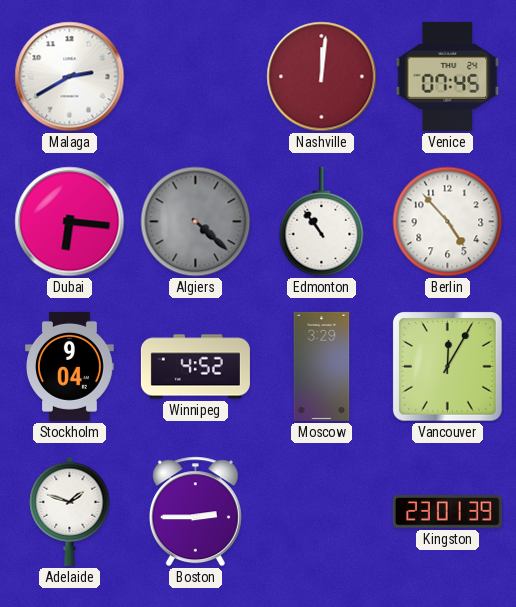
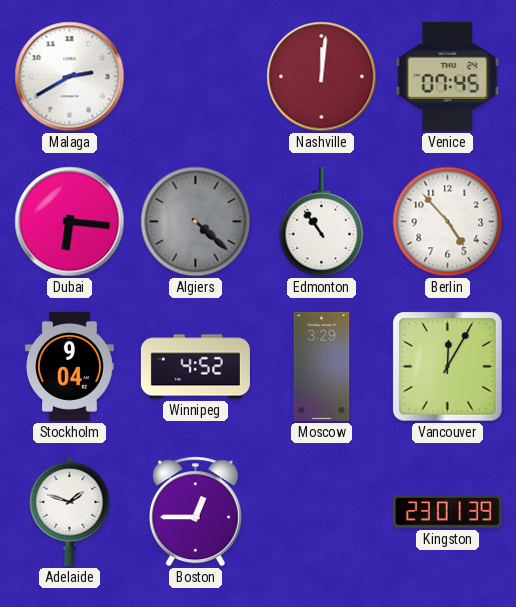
Boston: 2:45 -> 12:45
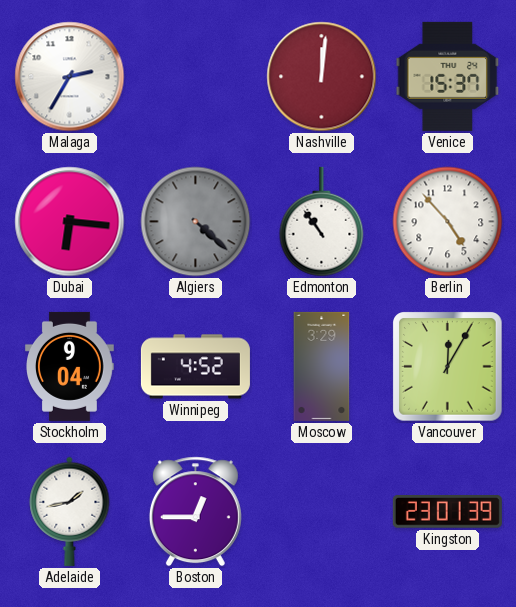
Malaga: 2:40 -> 2:35
Venice: 07:45 -> 15:37
Adelaide: 1:48 -> 1:43
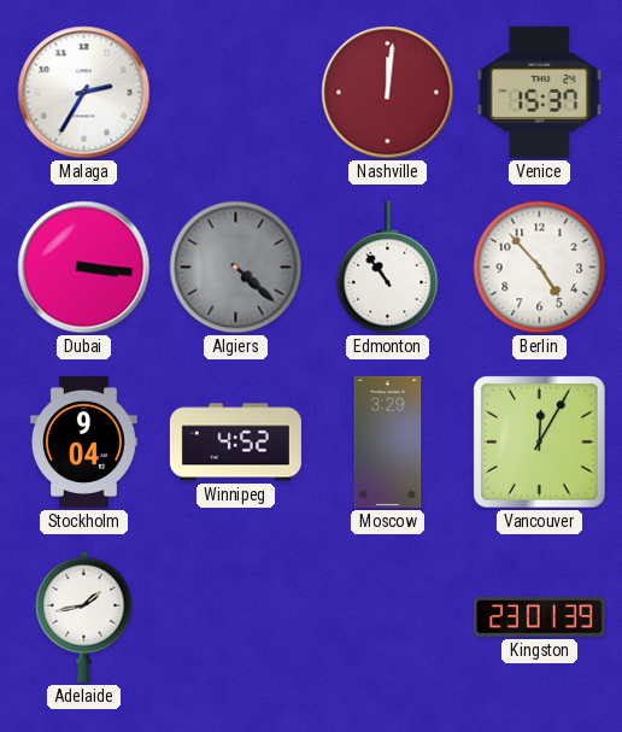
Dubai: 6:16 -> 3:16
Boston: 12:45 -> none
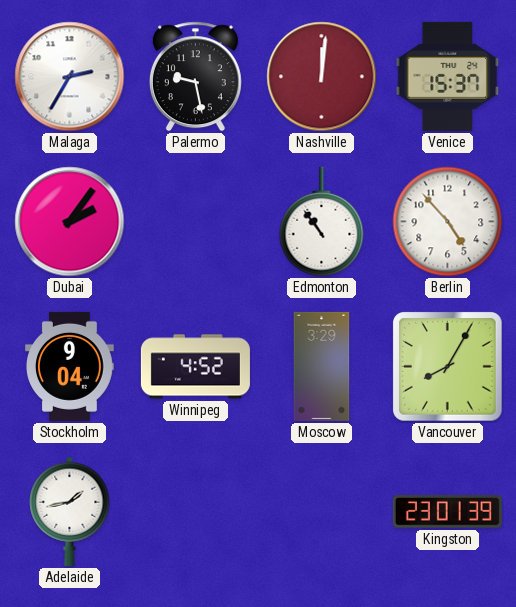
Palermo: none -> 9:28
Dubai: 3:16 -> 2:06
Algiers: 4:22 -> none
Vancouver: 12:05 -> 8:05
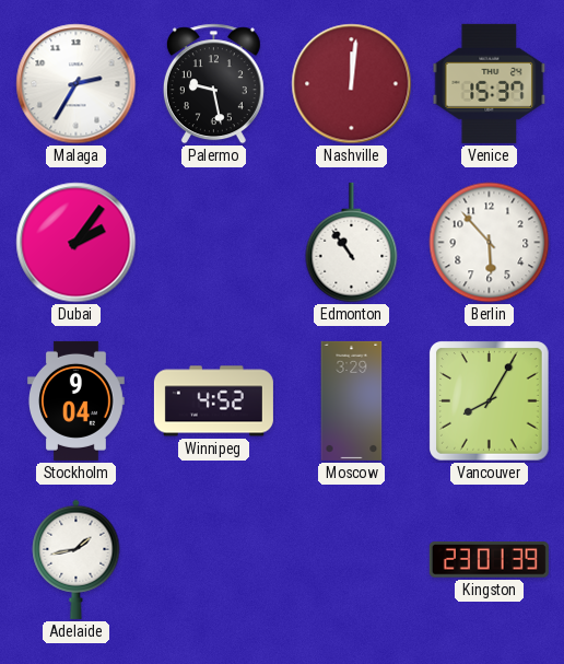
Berlin: 4:53 -> 5:53
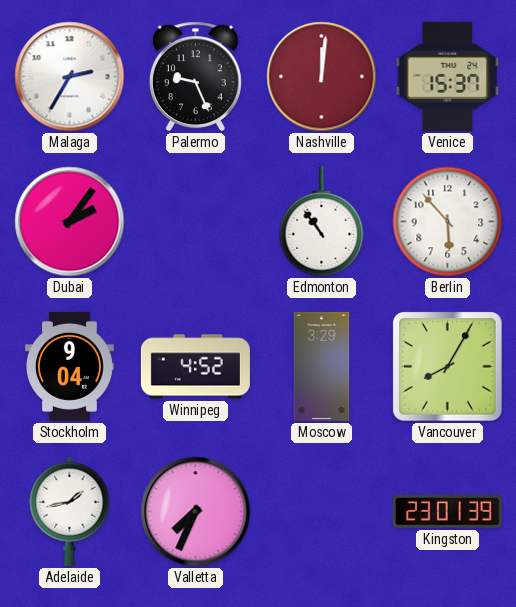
Palermo: 9:28 -> 9:26
Valletta: none -> 7:34
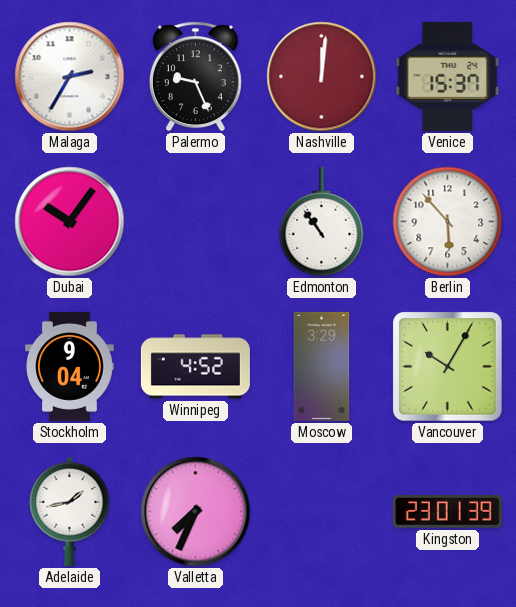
Dubai: 2:06 -> 10:06
Vancouver: 8:05 -> 10:05
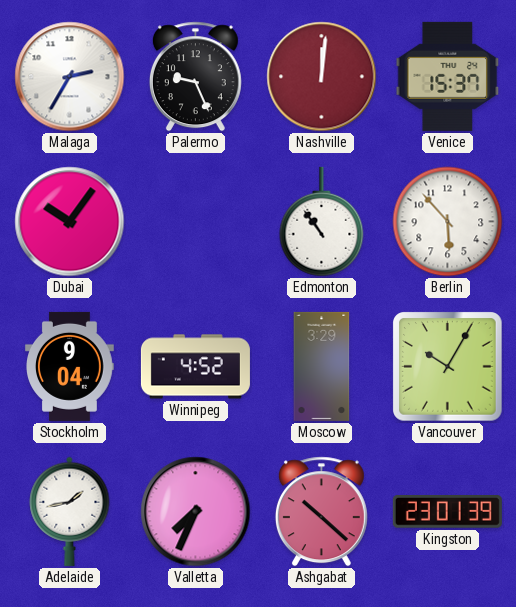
Ashgabat: none -> 10:22
